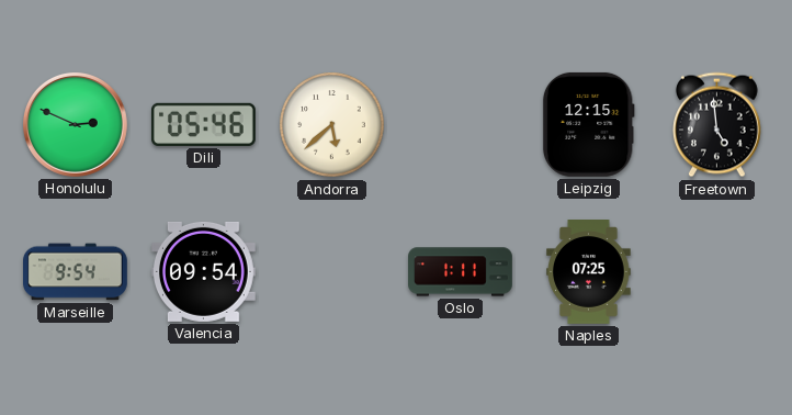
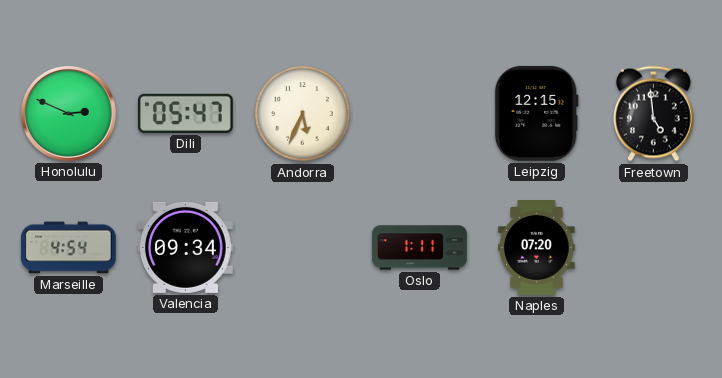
Dili: 05:46 -> 05:47
Andorra: 5:38 -> 5:34
Marseille: 9:54 -> 4:54
Valencia: 09:54 -> 09:34
Naples: 07:25 -> 07:20
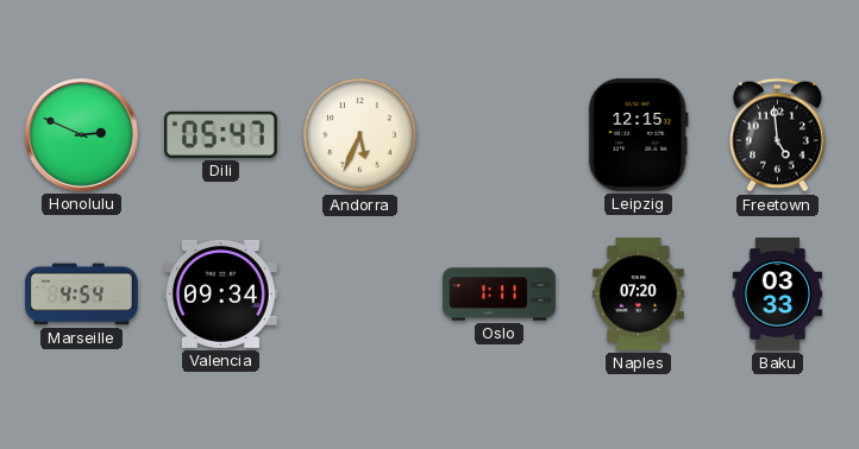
Baku: none -> 03:33
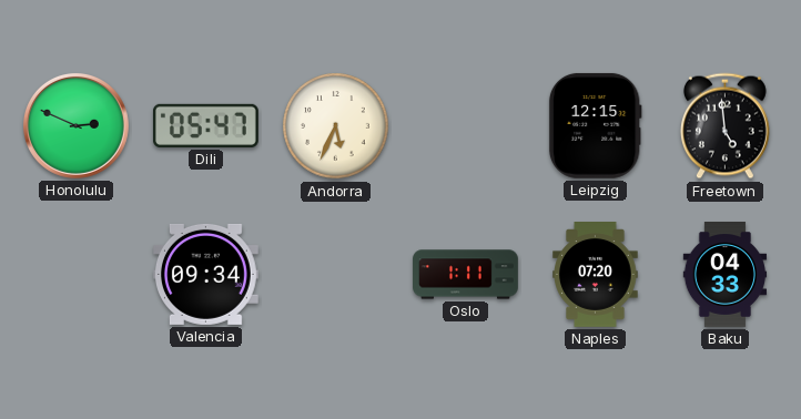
Marseille: 4:54 -> none
Baku: 03:33 -> 04:33
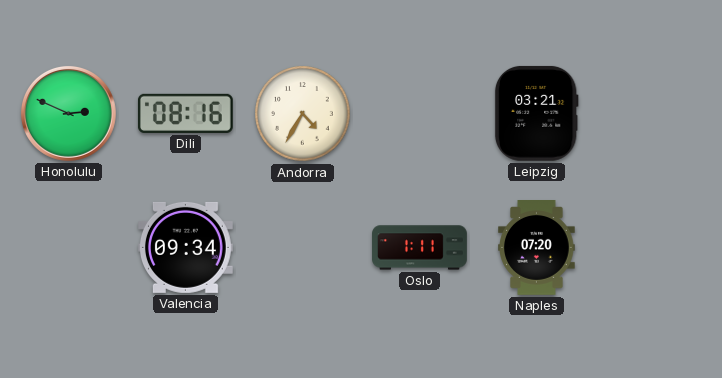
Dili: 05:47 -> 08:16
Andorra: 5:34 -> 4:35
Leipzig: 12:15 -> 03:21
Freetown: 4:59 -> none
Baku: 04:33 -> none
